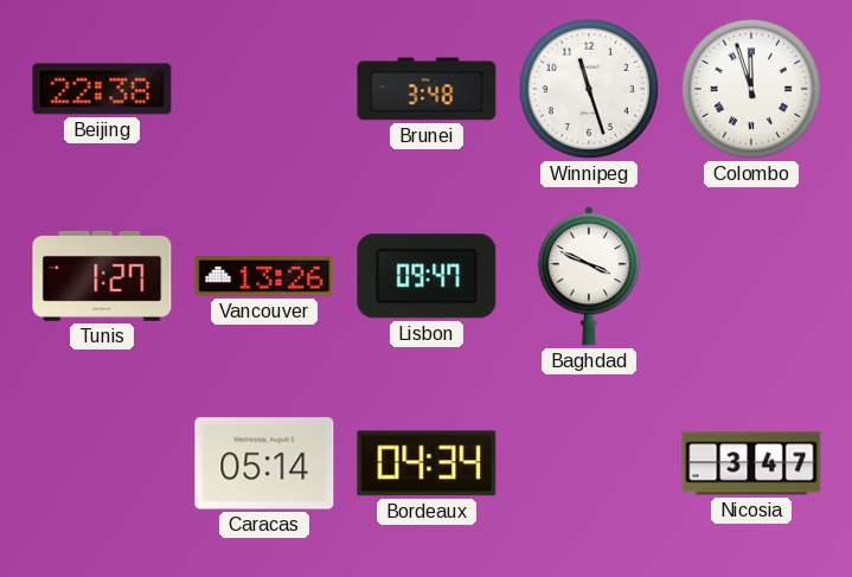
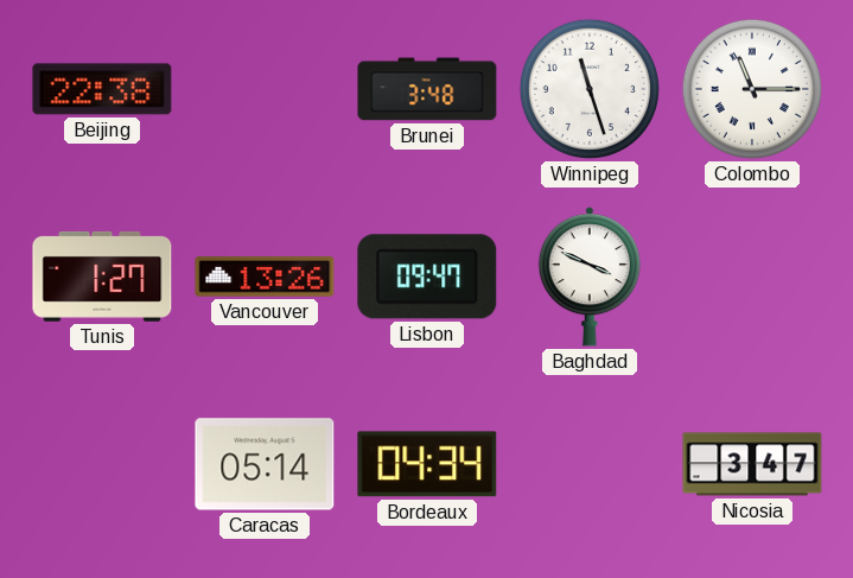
Colombo: 11:57 -> 11:15
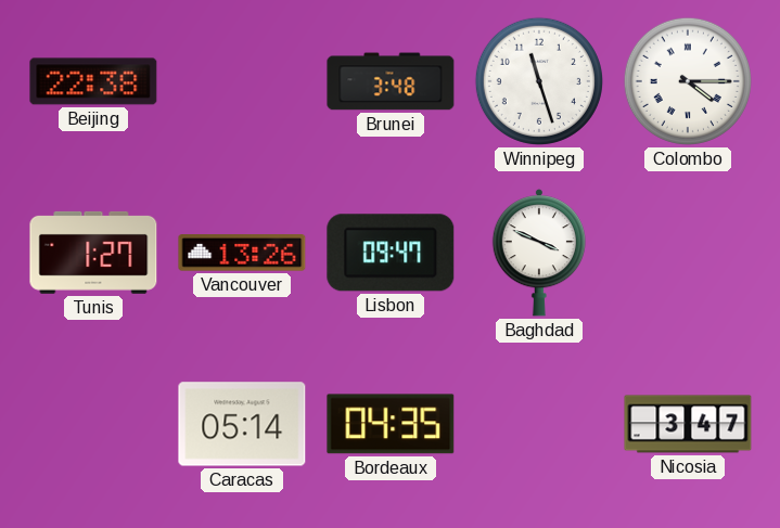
Colombo: 11:15 -> 4:15
Bordeaux: 04:34 -> 04:35
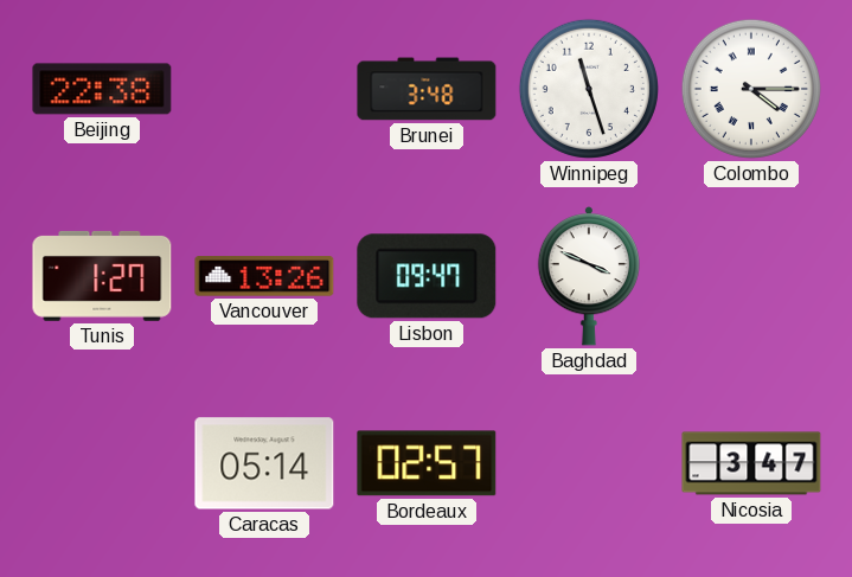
Bordeaux: 04:35 -> 02:57
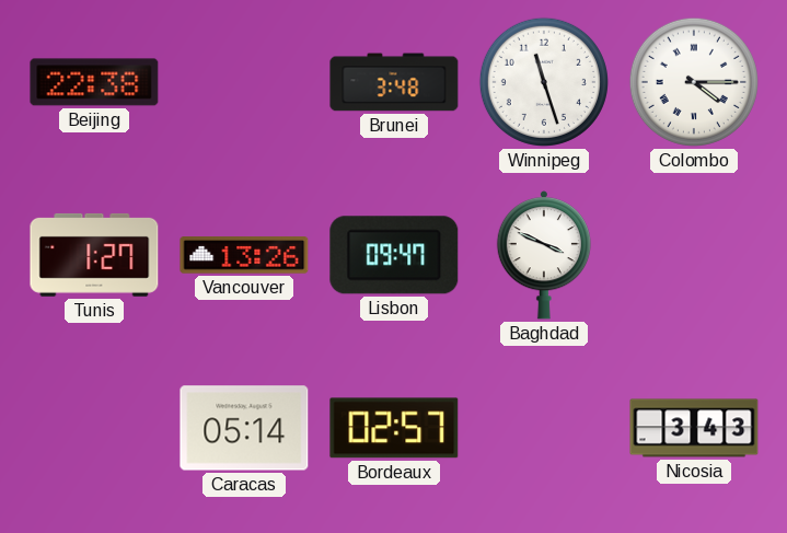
Nicosia: 3:47 -> 3:43
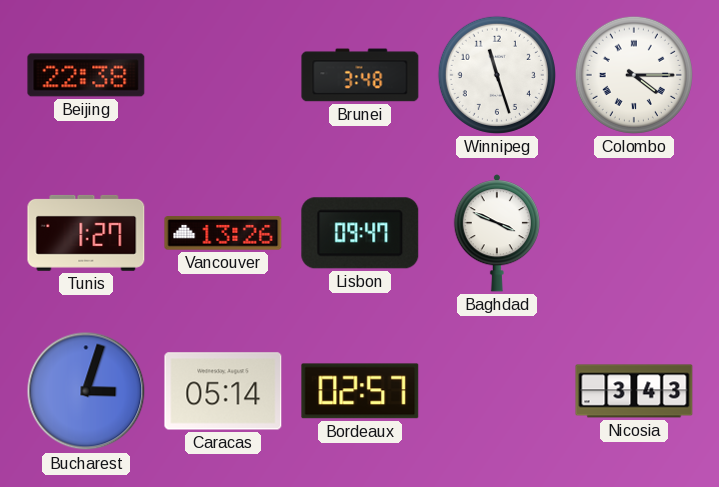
Bucharest: none -> 3:03
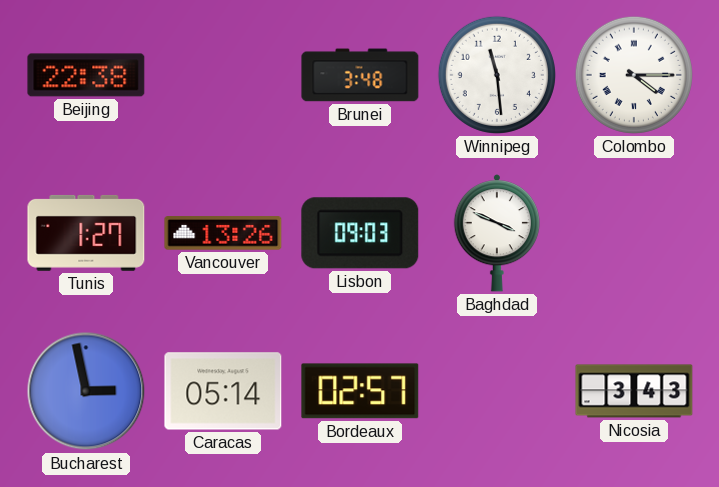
Winnipeg: 11:27 -> 11:29
Lisbon: 09:47 -> 09:03
Bucharest: 3:03 -> 2:58
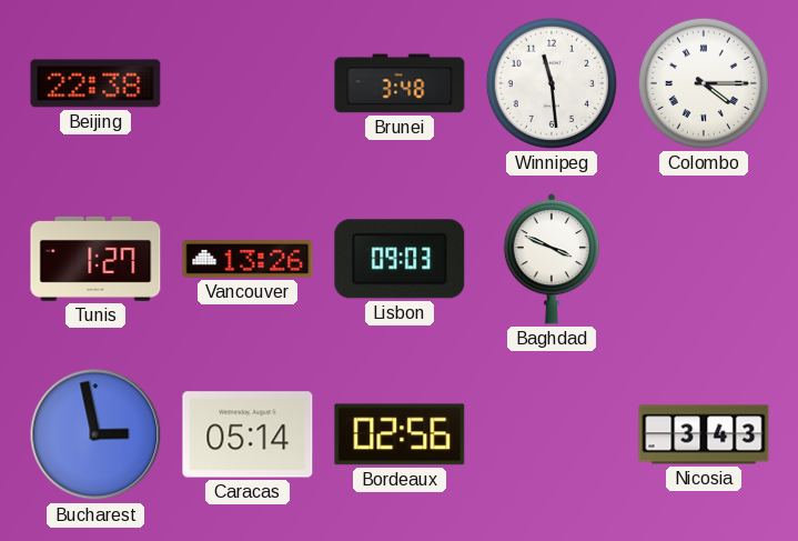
Bordeaux: 02:57 -> 02:56
